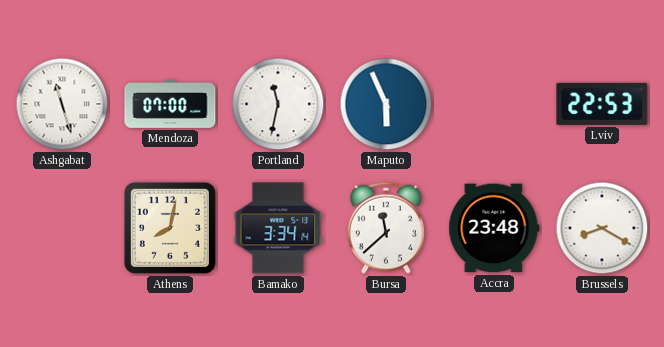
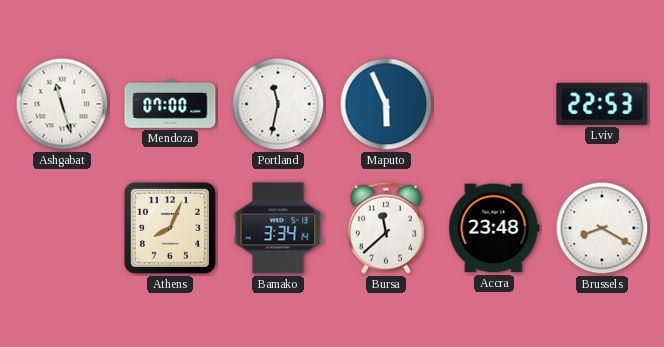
Athens: 8:02 -> 8:04
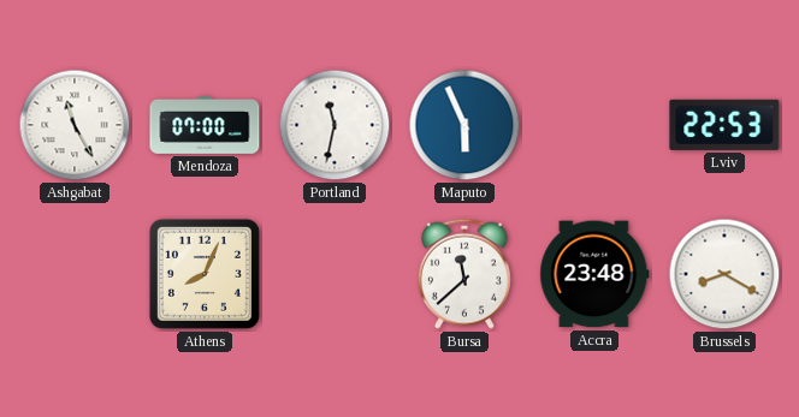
Ashgabat: 11:27 -> 11:25
Bamako: 3:34 -> none
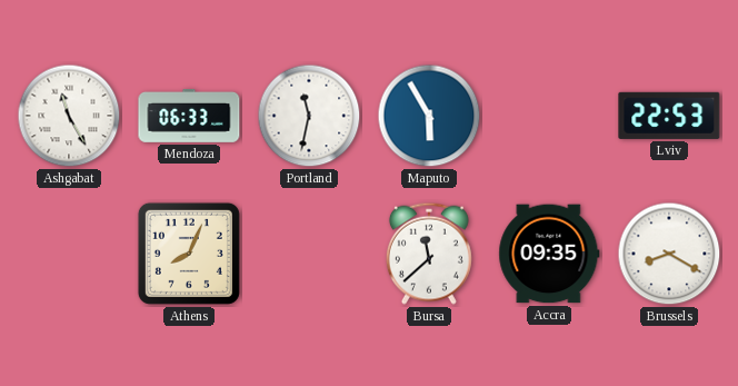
Mendoza: 07:00 -> 06:33
Maputo: 5:56 -> 5:55
Accra: 23:48 -> 09:35
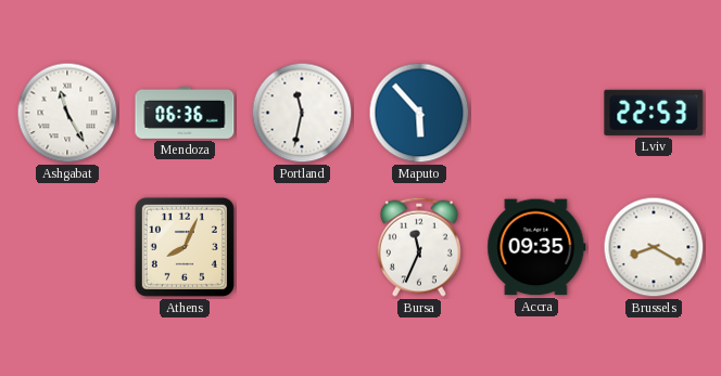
Mendoza: 06:33 -> 06:36
Maputo: 5:55 -> 5:53
Bursa: 11:38 -> 11:34
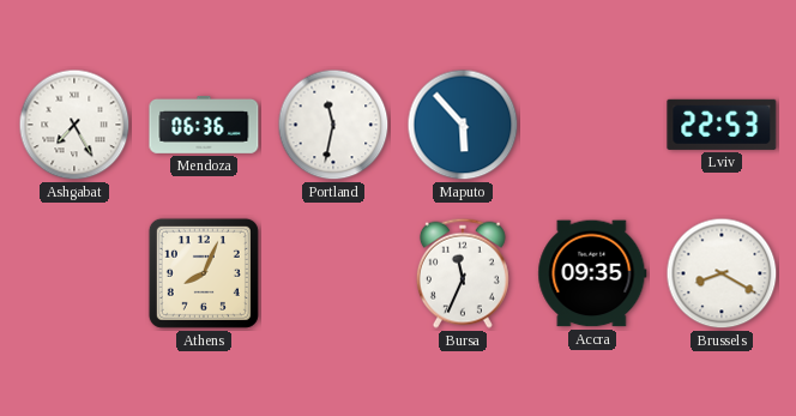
Ashgabat: 11:25 -> 7:25
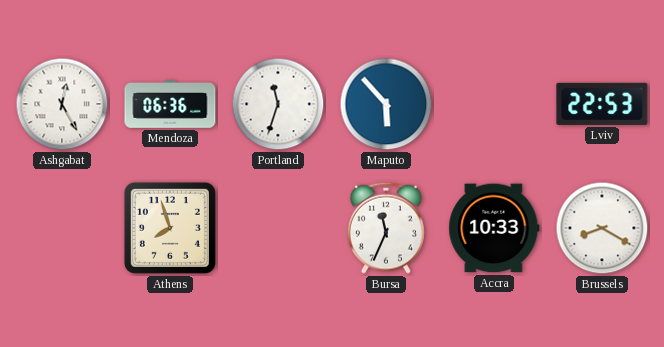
Ashgabat: 7:25 -> 12:25
Portland: 11:32 -> 11:33
Athens: 8:04 -> 7:57
Accra: 09:35 -> 10:33
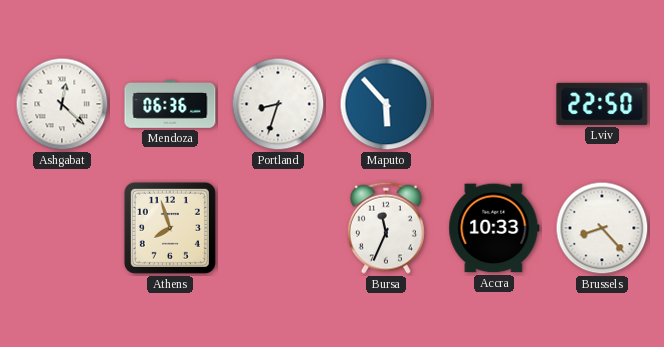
Ashgabat: 12:25 -> 12:22
Portland: 11:33 -> 8:33
Lviv: 22:53 -> 22:50
Brussels: 8:20 -> 8:23
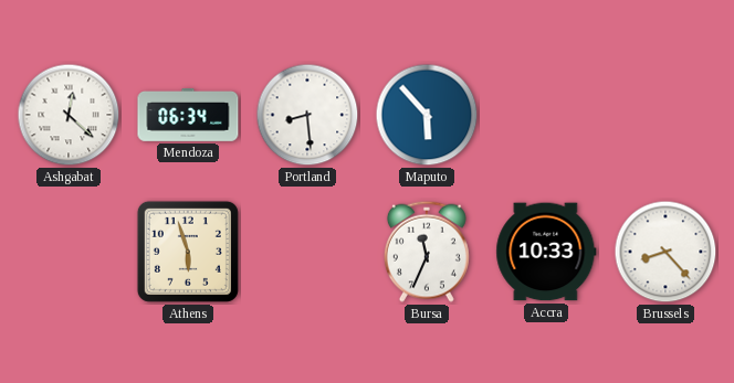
Mendoza: 06:36 -> 06:34
Portland: 8:33 -> 8:29
Lviv: 22:50 -> none
Athens: 7:57 -> 5:57
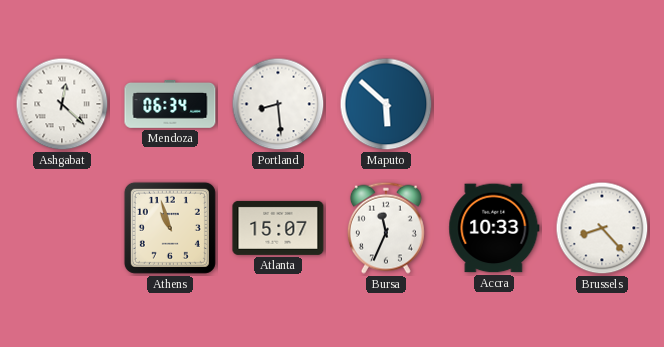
Maputo: 5:53 -> 5:52
Athens: 5:57 -> 10:57
Atlanta: none -> 15:07
